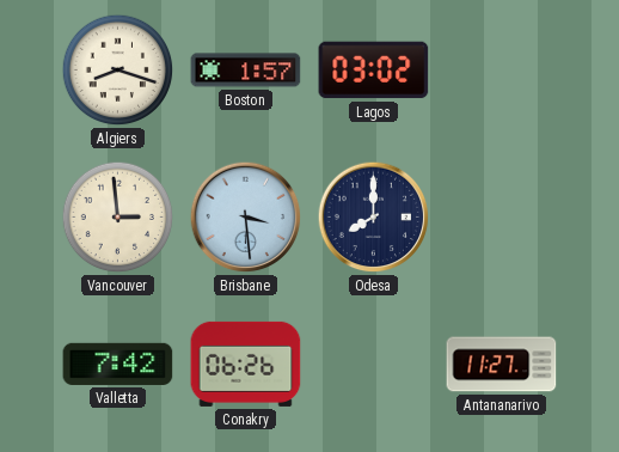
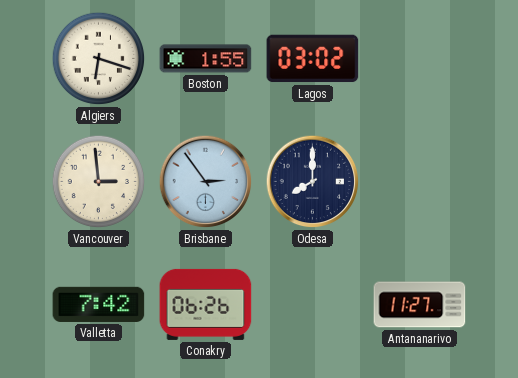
Algiers: 8:18 -> 6:18
Boston: 1:57 -> 1:55
Brisbane: 3:29 -> 2:54
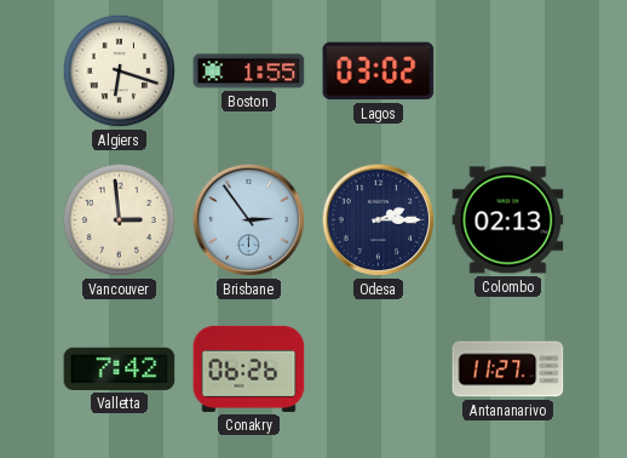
Odesa: 8:00 -> 2:15
Colombo: none -> 02:13
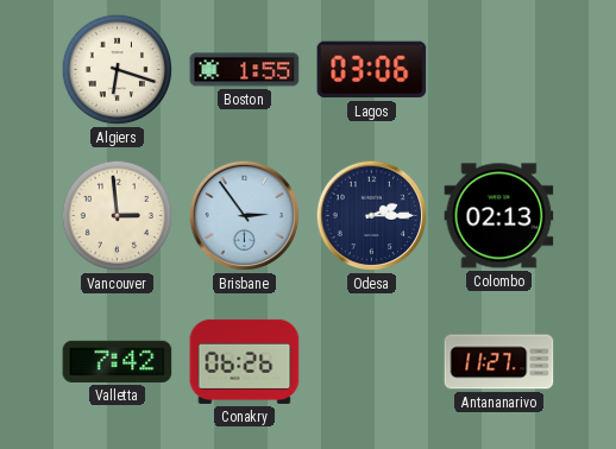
Lagos: 03:02 -> 03:06
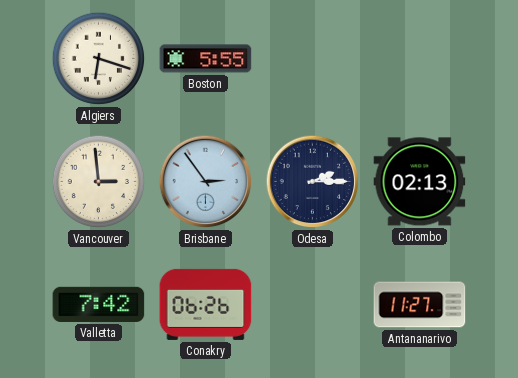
Boston: 1:55 -> 5:55
Lagos: 03:06 -> none
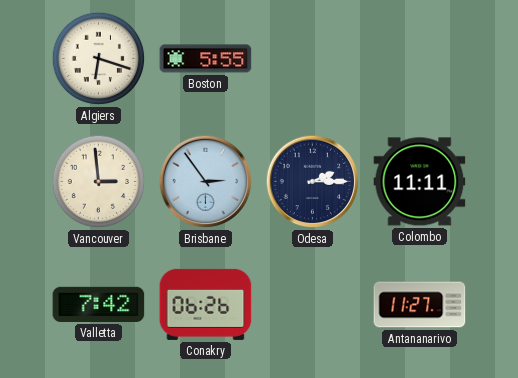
Colombo: 02:13 -> 11:11
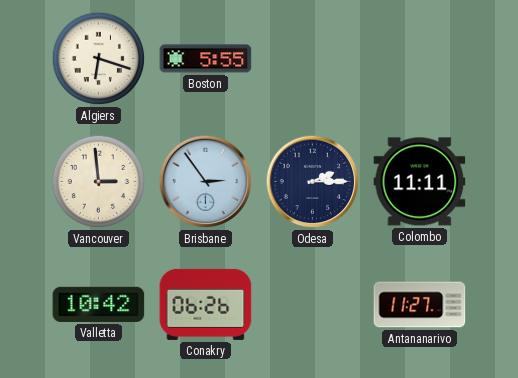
Valletta: 7:42 -> 10:42
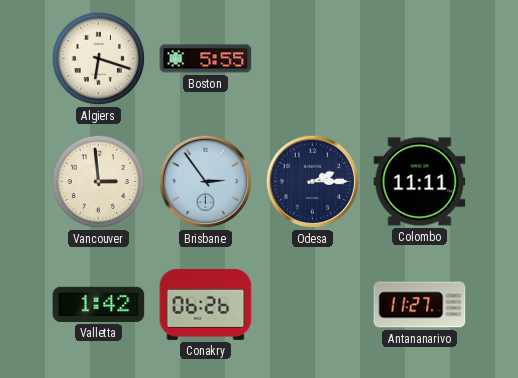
Valletta: 10:42 -> 1:42
